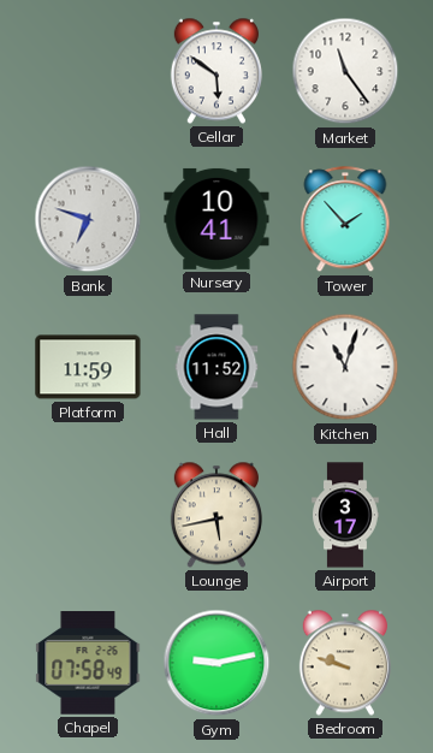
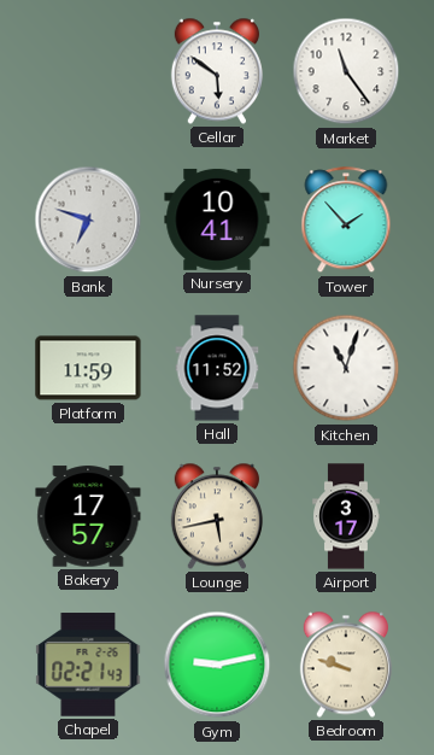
Bakery: none -> 17:57
Chapel: 07:58 -> 02:21
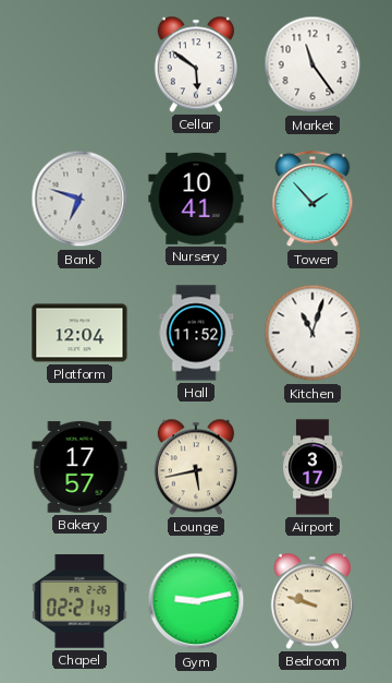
Platform: 11:59 -> 12:04
